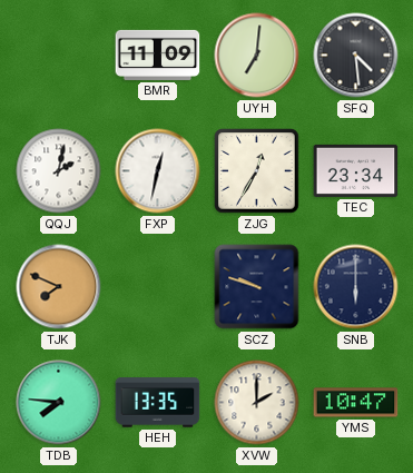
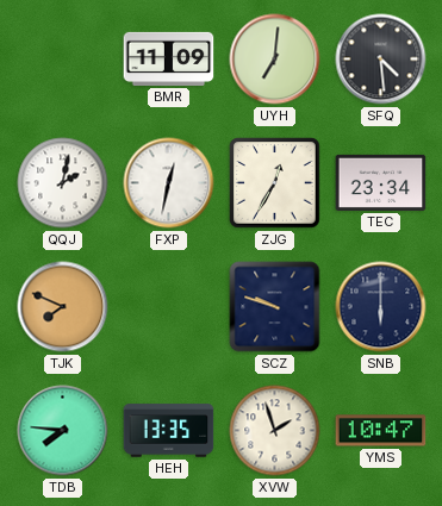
XVW: 2:00 -> 1:57
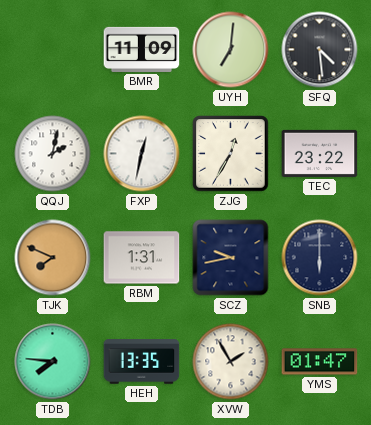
TEC: 23:34 -> 23:22
RBM: none -> 1:31
SCZ: 9:48 -> 9:43
XVW: 1:57 -> 1:55
YMS: 10:47 -> 01:47
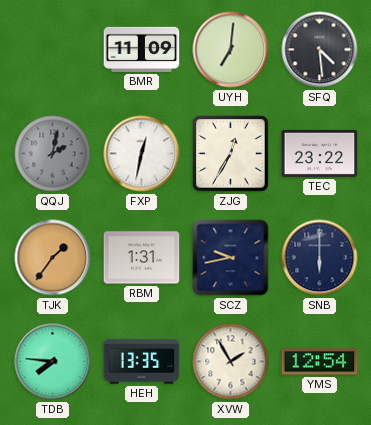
QQJ dial: white -> grey
TJK: 7:49 -> 1:36
YMS: 01:47 -> 12:54
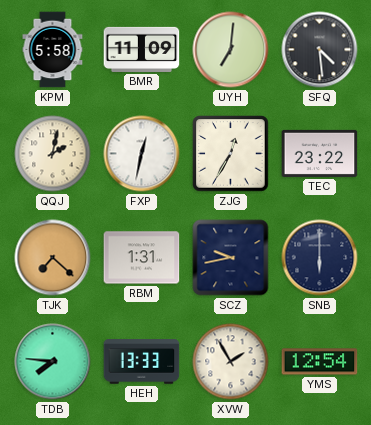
KPM: none -> 5:58
QQJ dial: grey -> cream
TJK: 1:36 -> 7:22
HEH: 13:35 -> 13:33
